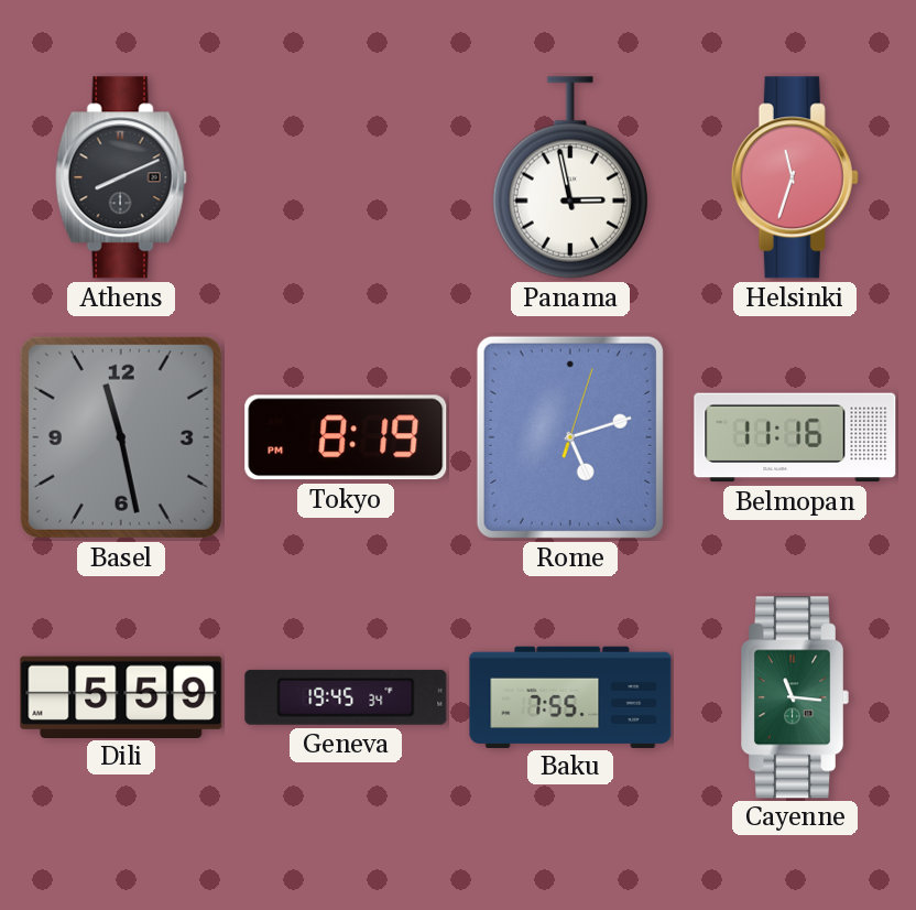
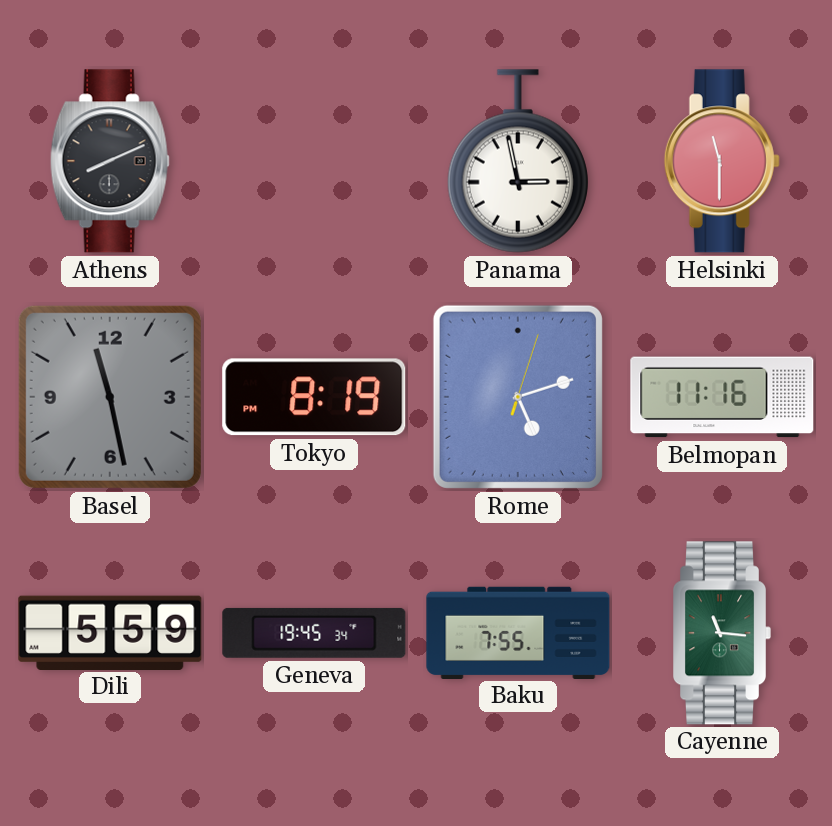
Helsinki: 11:33 -> 11:30
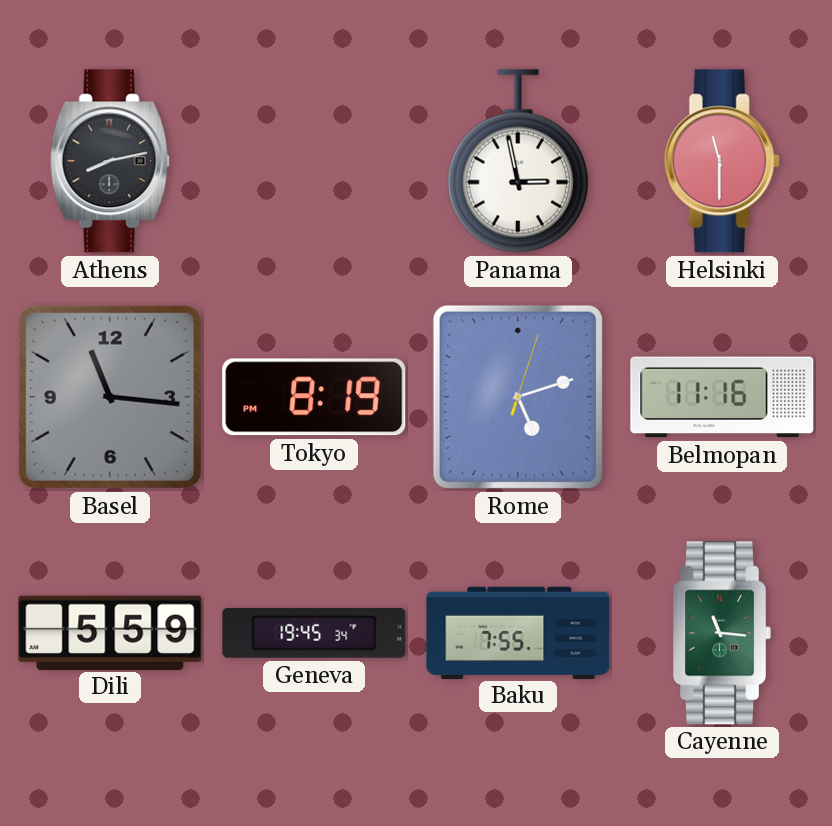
Athens: 8:11 -> 8:13
Basel: 11:28 -> 11:16
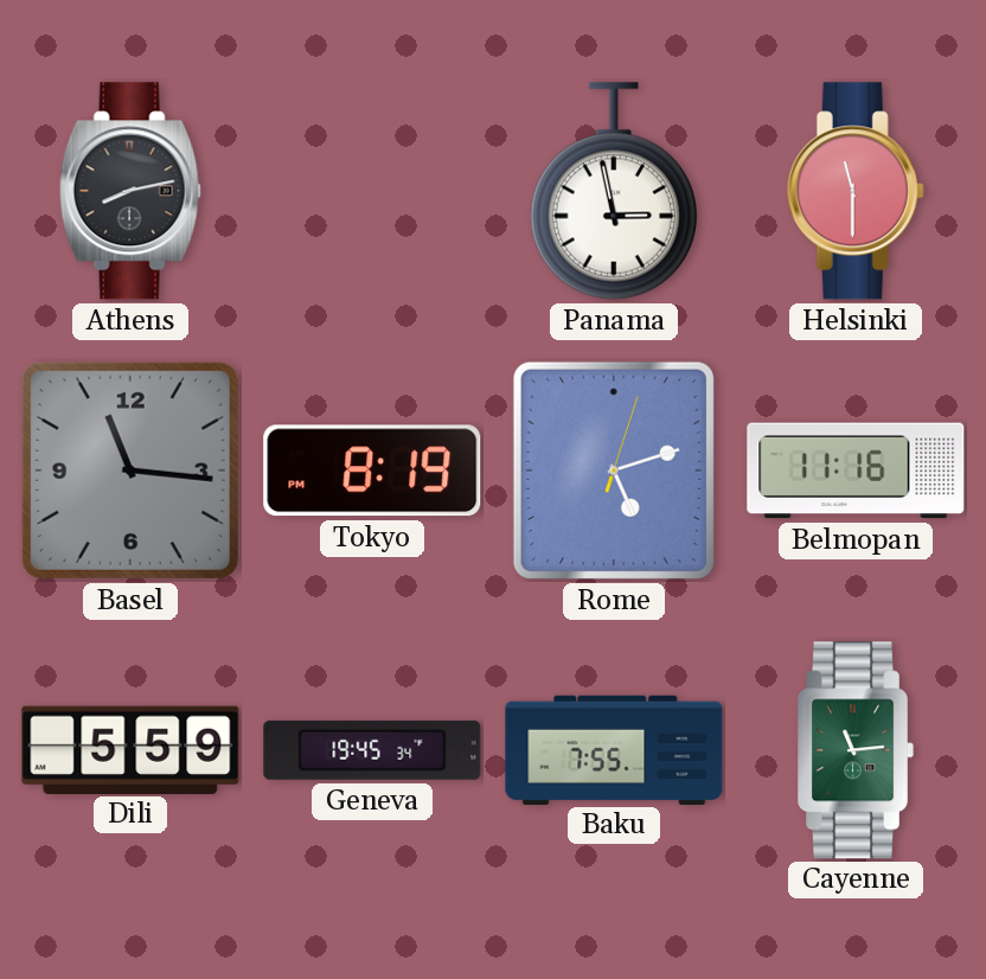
Cayenne: 11:16 -> 11:14
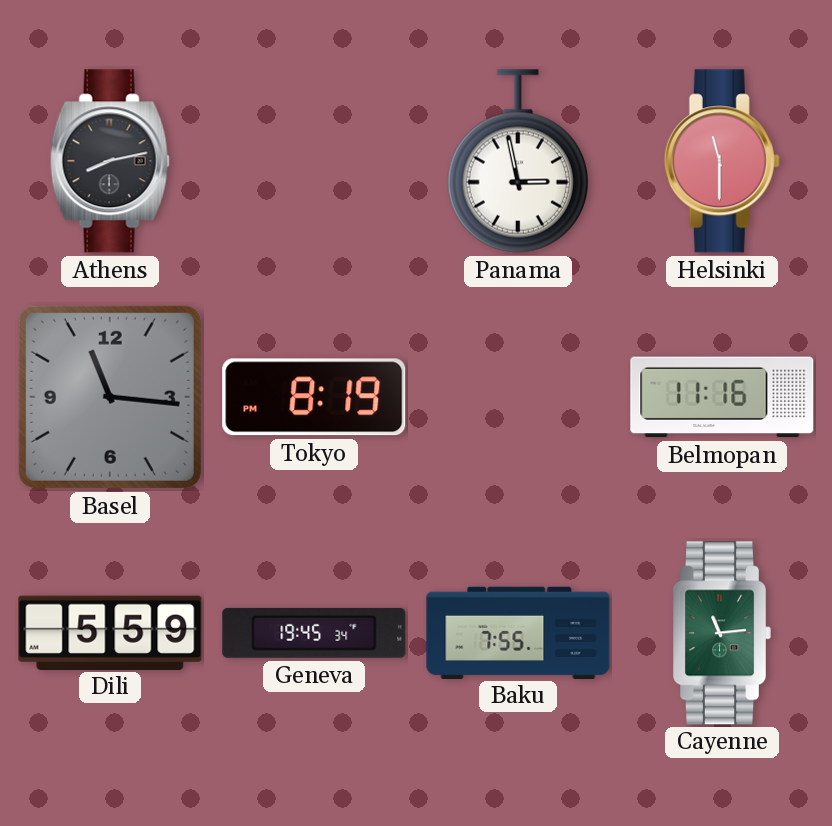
Rome: 5:12 -> none
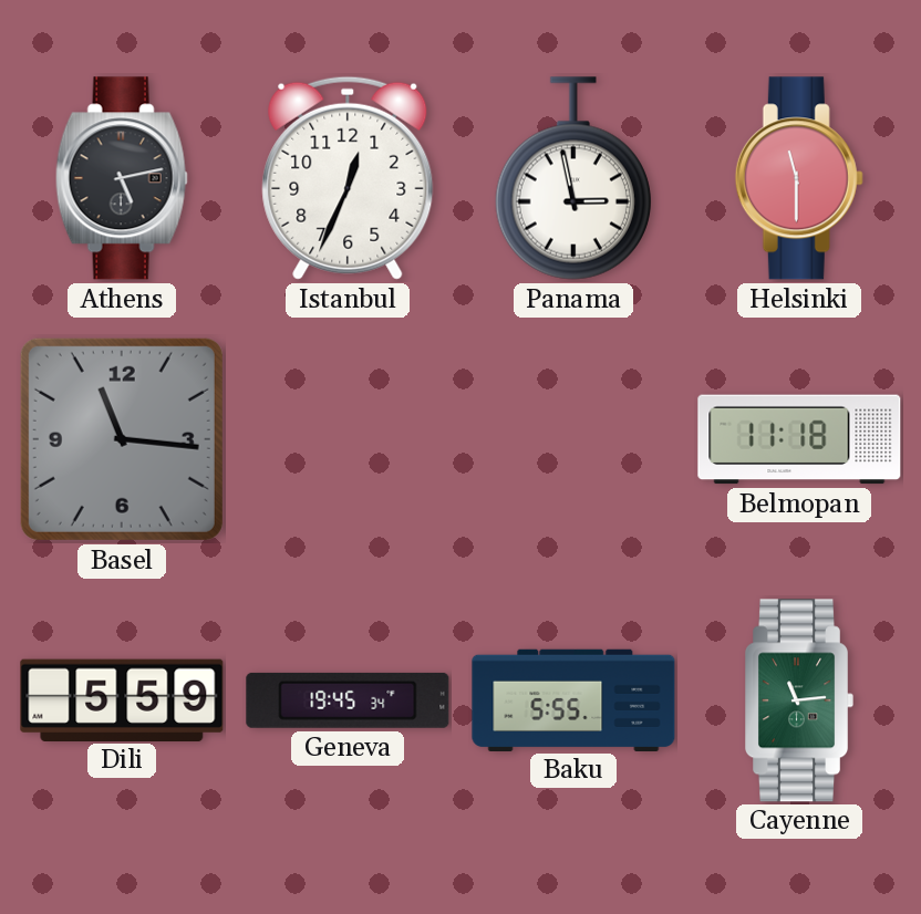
Athens: 8:13 -> 5:13
Istanbul: none -> 12:34
Tokyo: 8:19 -> none
Belmopan: 11:16 -> 11:18
Baku: 7:55 -> 5:55
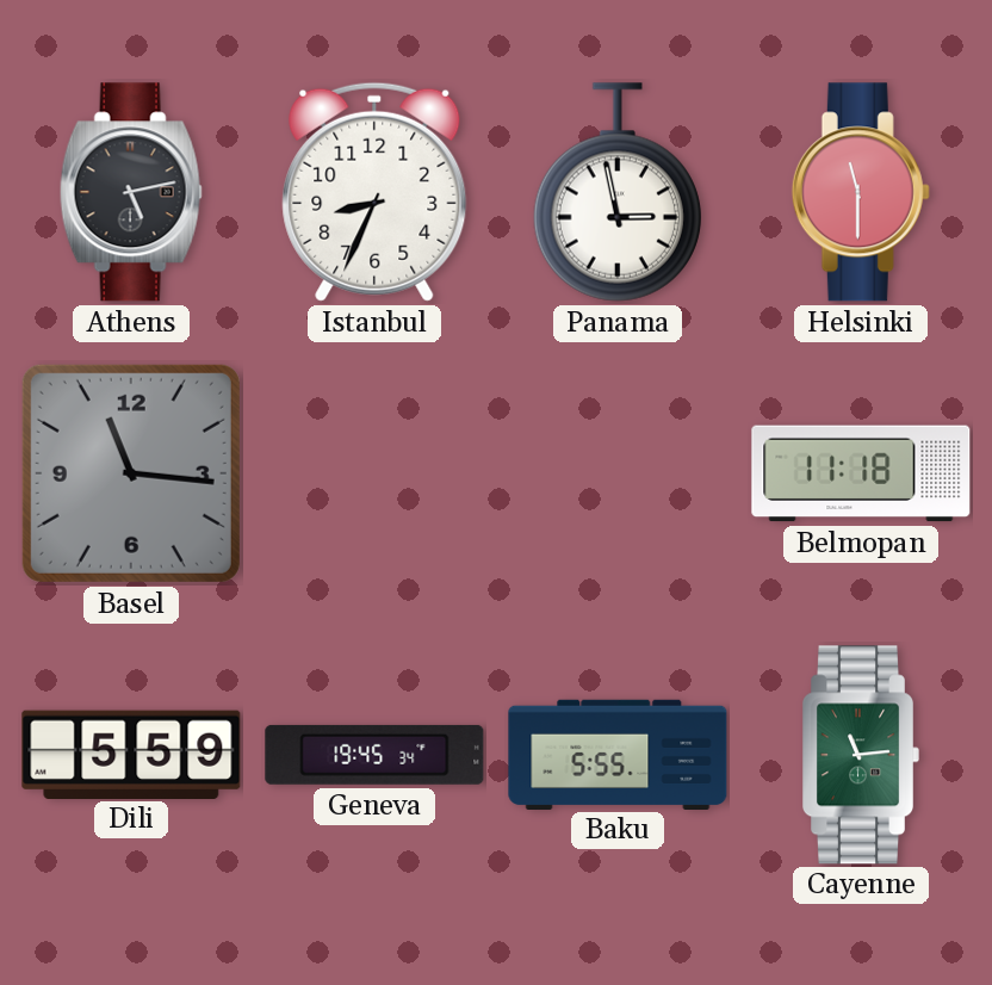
Istanbul: 12:34 -> 8:34
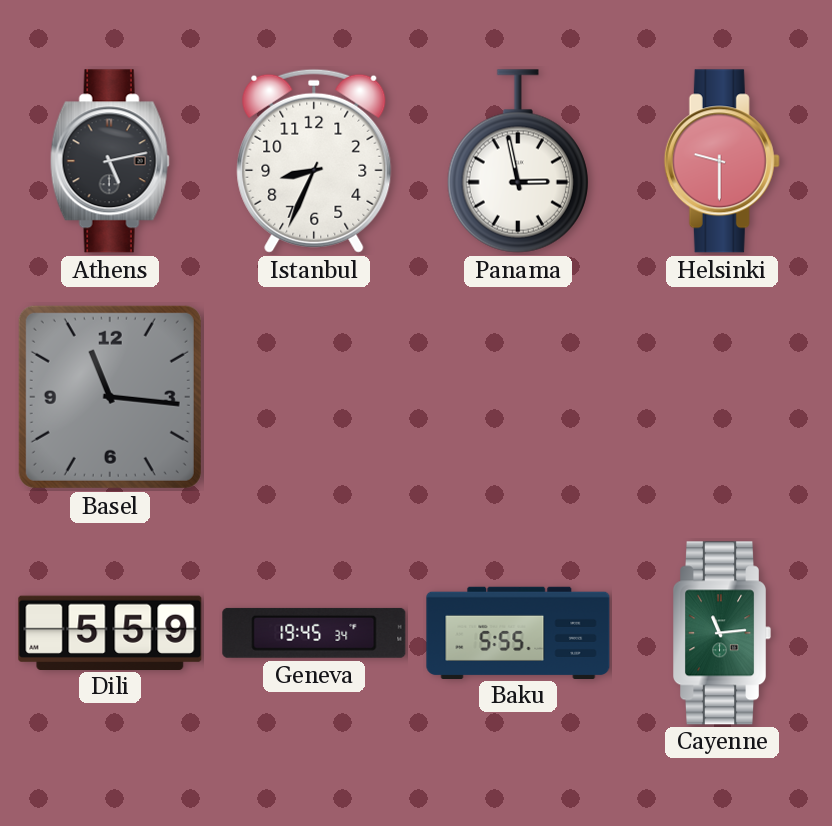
Helsinki: 11:30 -> 9:30
Belmopan: 11:18 -> none
